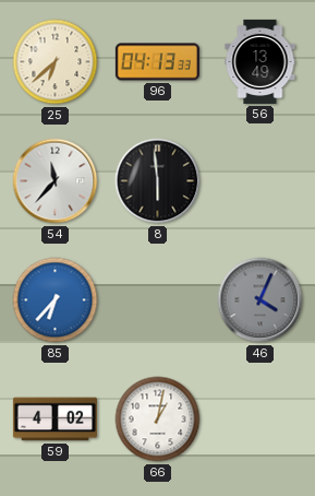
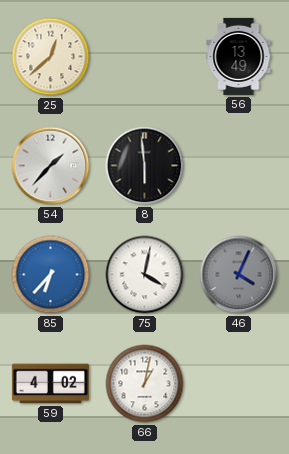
25: 6:38 -> 12:38
96: 04:13 -> none
54: 11:37 -> 1:37
75: none -> 4:02
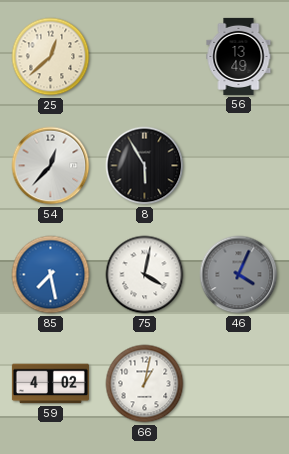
54: 1:37 -> 12:37
8: 5:59 -> 5:55
85: 6:37 -> 7:28
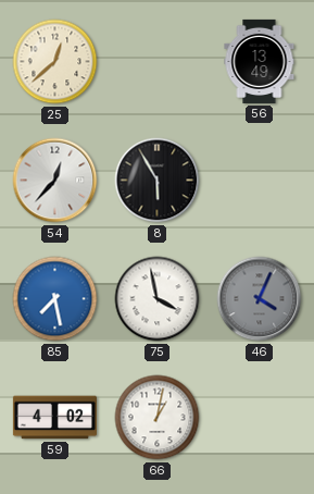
75: 4:02 -> 3:58
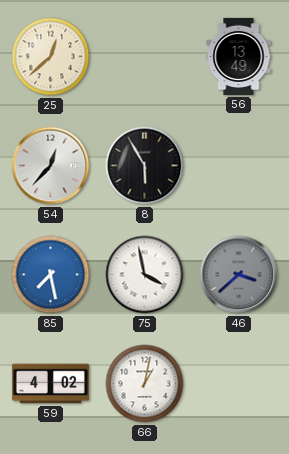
46: 4:04 -> 3:38
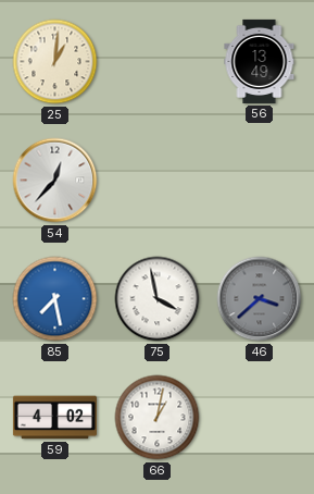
25: 12:38 -> 1:01
8: 5:55 -> none
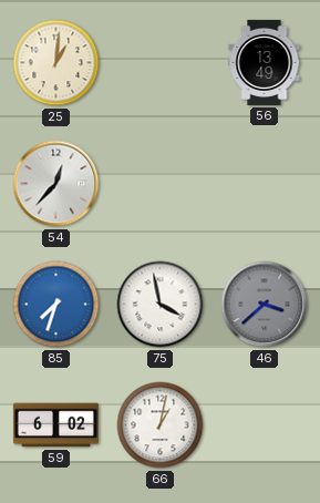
85: 7:28 -> 7:33
59: 4:02 -> 6:02
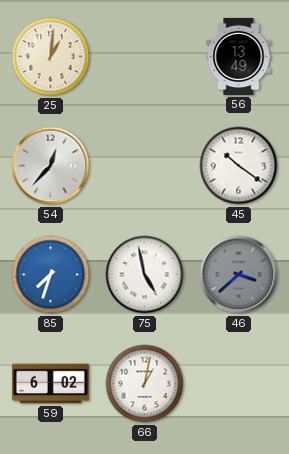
45: none -> 10:21
75: 3:58 -> 4:58
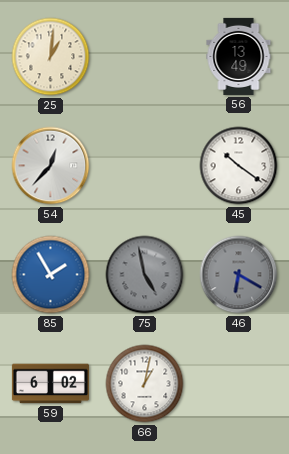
85: 7:33 -> 1:55
75 dial: white -> grey
46: 3:38 -> 6:20
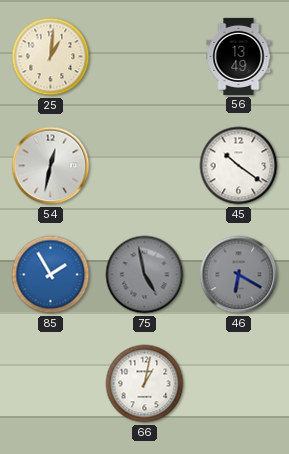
54: 12:37 -> 12:32
59: 6:02 -> none
